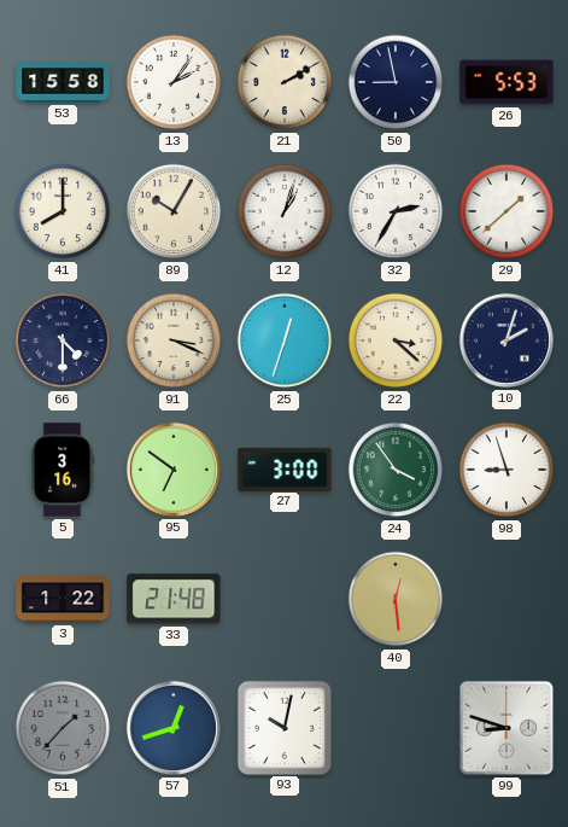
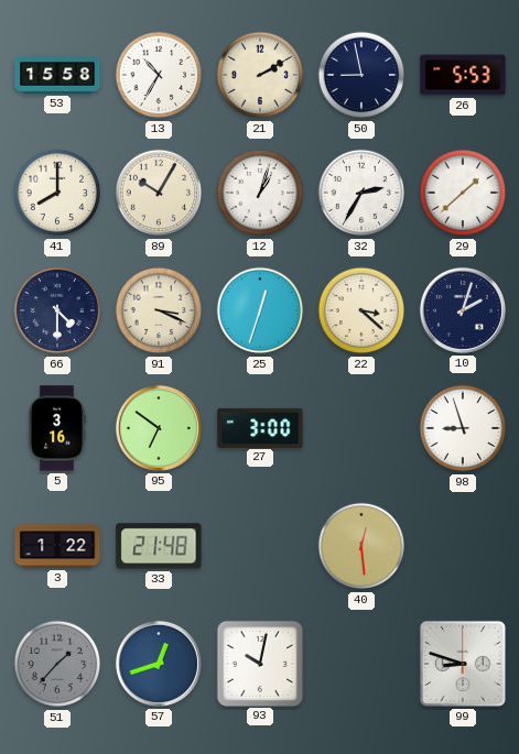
13: 2:06 -> 10:35
24: 3:54 -> none
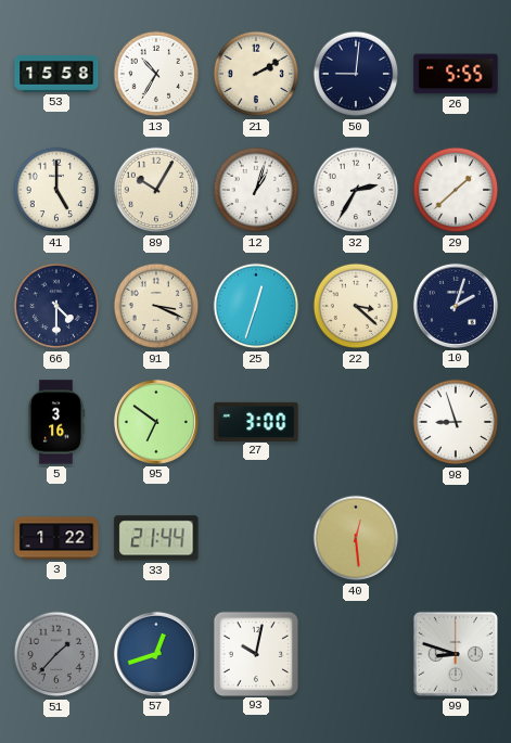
50: 8:58 -> 9:01
26: 5:53 -> 5:55
41: 8:00 -> 5:00
33: 21:48 -> 21:44
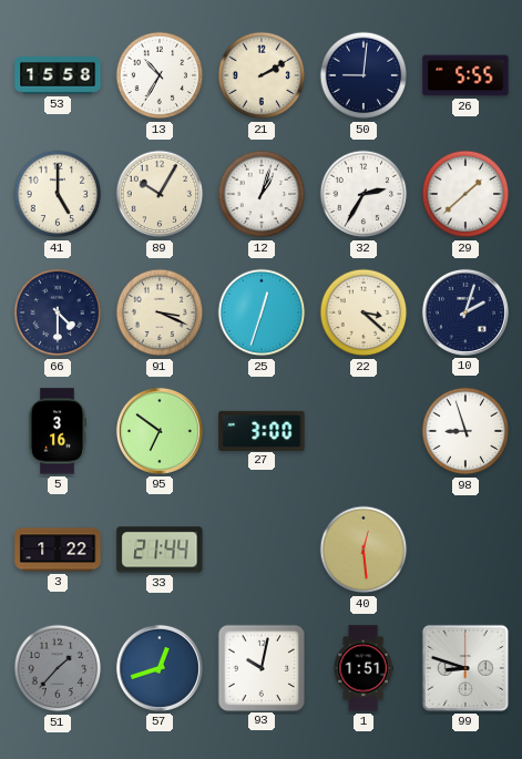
1: none -> 1:51
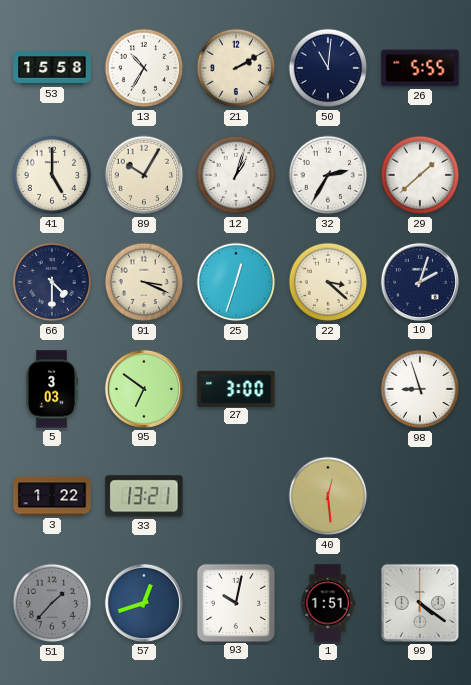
50: 9:01 -> 11:01
5: 3:16 -> 3:03
33: 21:44 -> 13:21
99: 8:48 -> 4:21
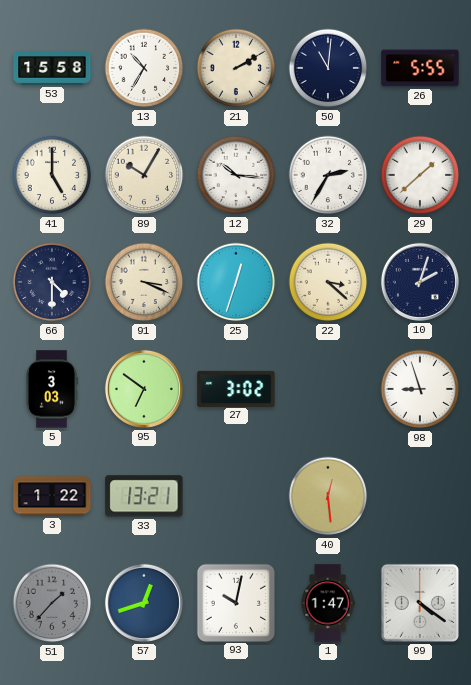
12: 1:03 -> 10:16
27: 3:00 -> 3:02
1: 1:51 -> 1:47
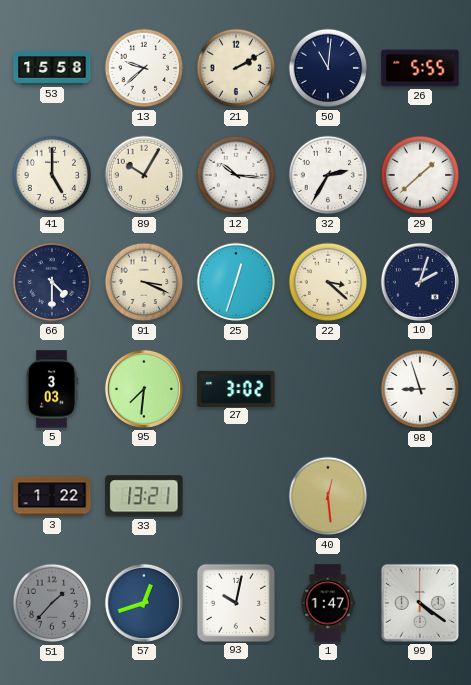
13: 10:35 -> 9:38
95: 6:51 -> 7:31
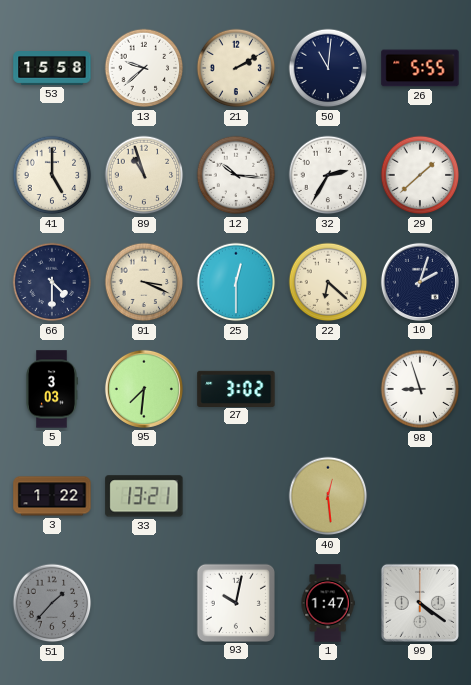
89: 10:05 -> 10:57
25: 12:33 -> 12:30
22: 3:22 -> 6:22
57: 12:42 -> none
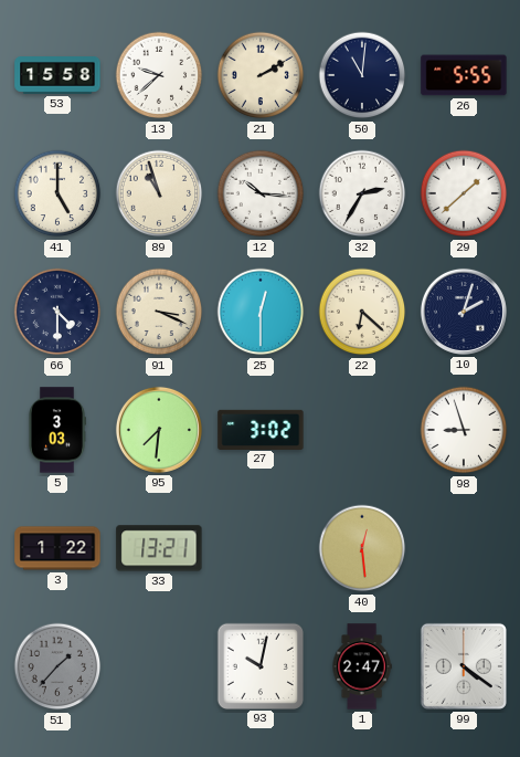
1: 1:47 -> 2:47
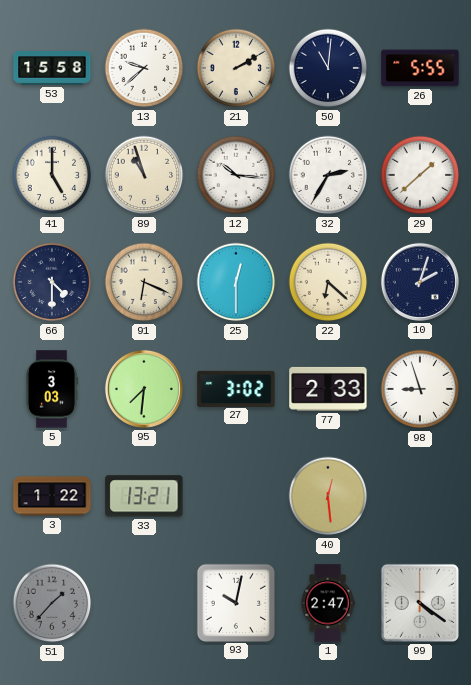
91: 3:19 -> 6:19
77: none -> 2:33
